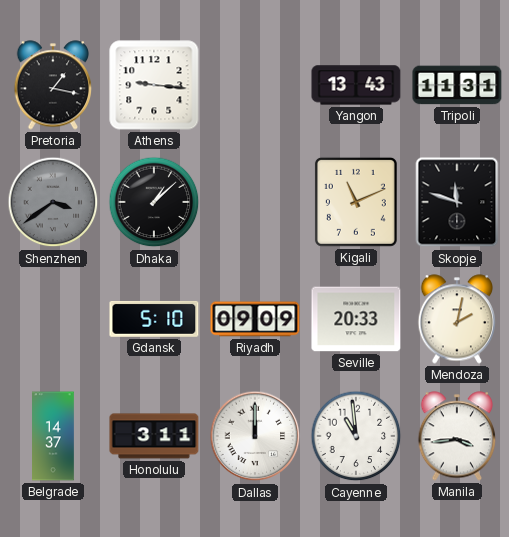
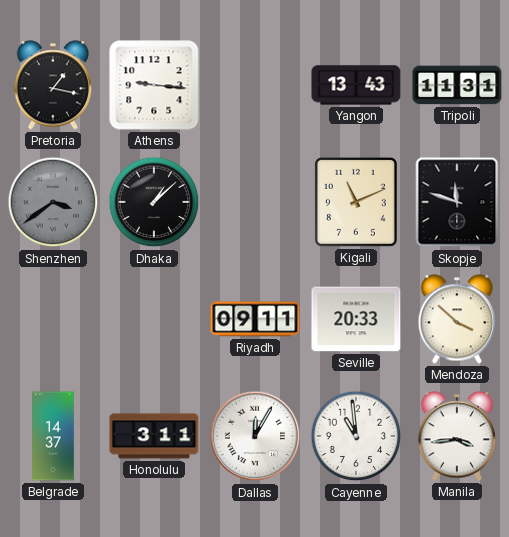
Gdansk: 5:10 -> none
Riyadh: 09:09 -> 09:11
Mendoza: 2:02 -> 3:52
Dallas: 12:00 -> 12:05
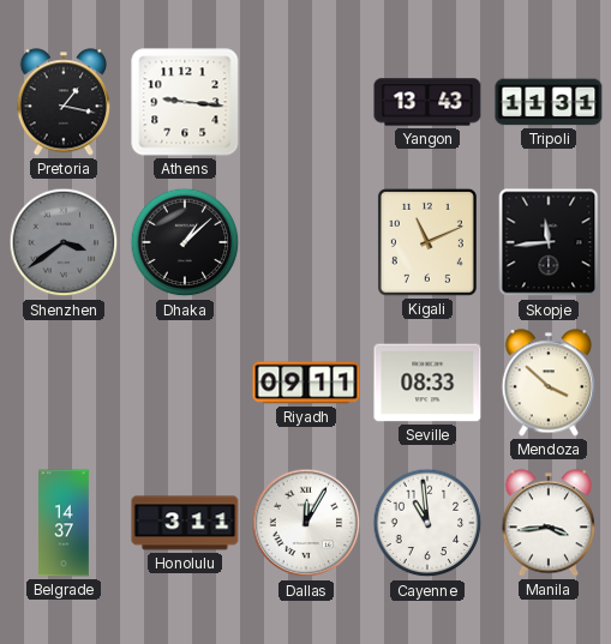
Skopje: 11:48 -> 11:44
Seville: 20:33 -> 08:33
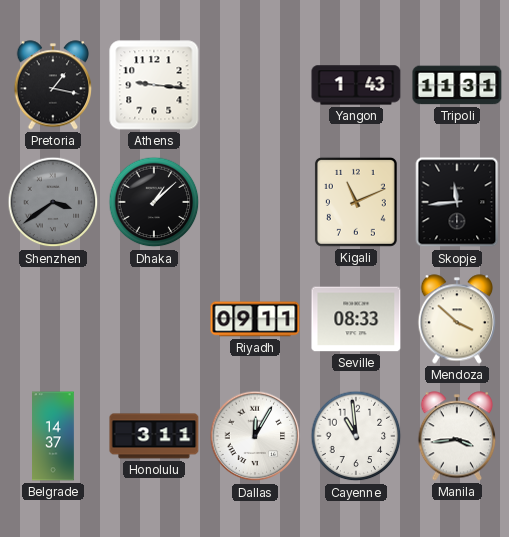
Yangon: 13:43 -> 1:43
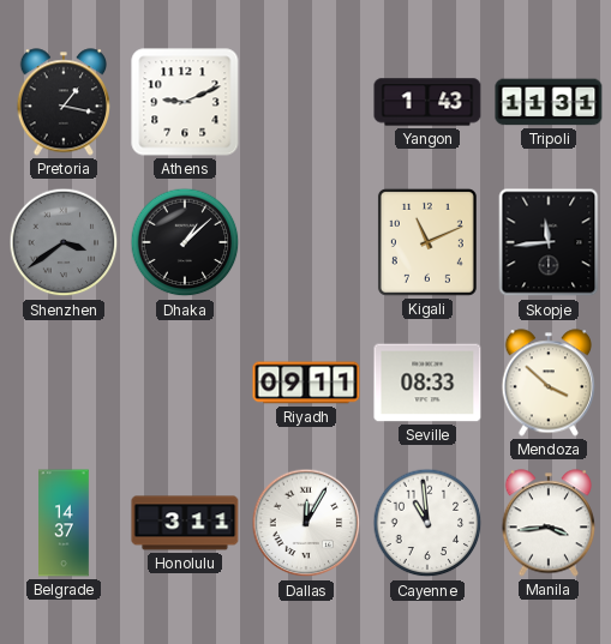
Athens: 9:16 -> 9:11
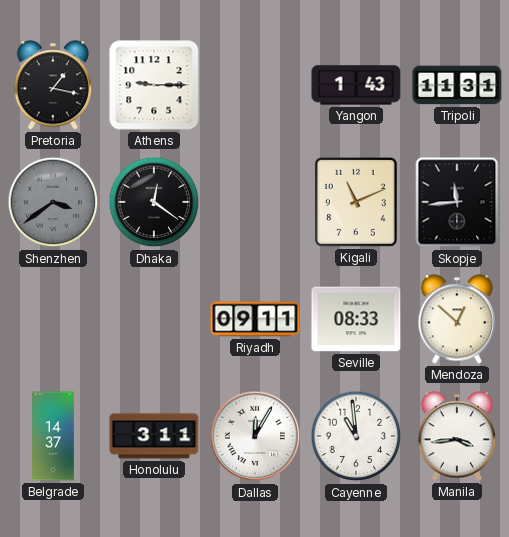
Athens: 9:11 -> 9:15
Dhaka: 1:08 -> 12:21
Mendoza: 3:52 -> 12:52
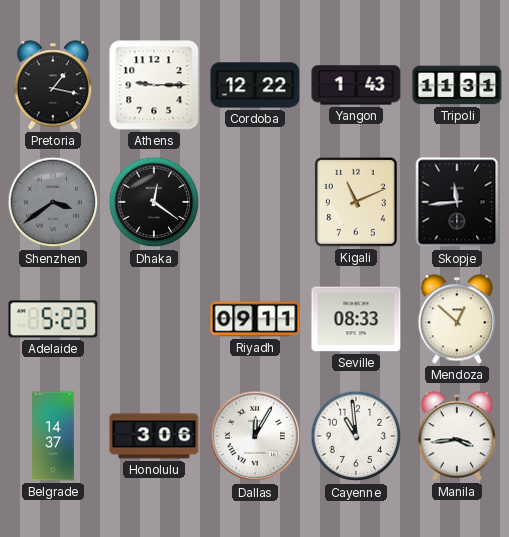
Cordoba: none -> 12:22
Adelaide: none -> 5:23
Honolulu: 3:11 -> 3:06
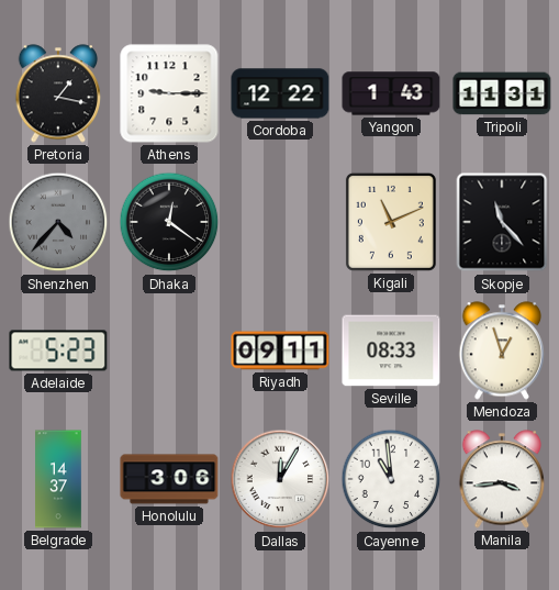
Shenzhen: 3:39 -> 4:37
Skopje: 11:44 -> 11:23
Mendoza: 12:52 -> 12:57
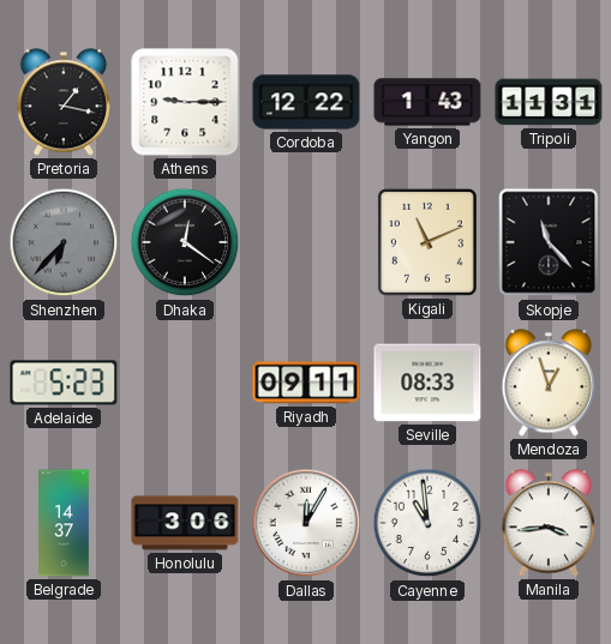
Shenzhen: 4:37 -> 6:37
